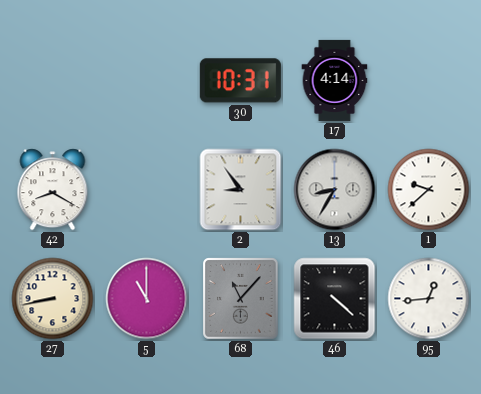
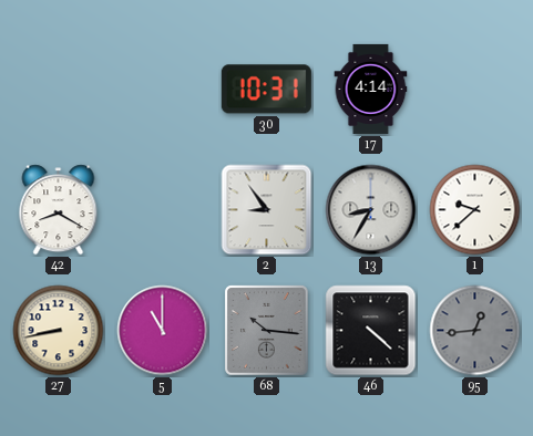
68: 11:07 -> 10:16
95 dial: white -> grey
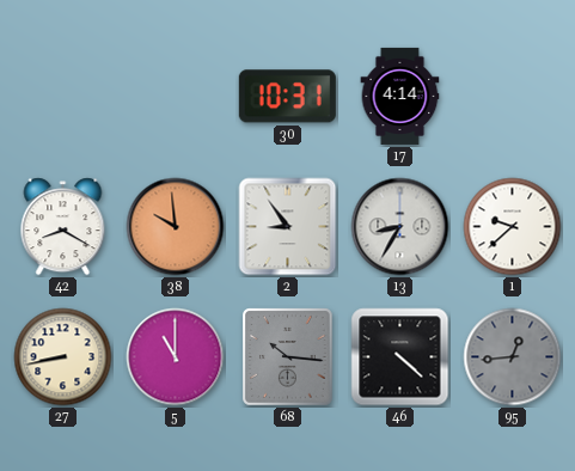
38: none -> 9:59
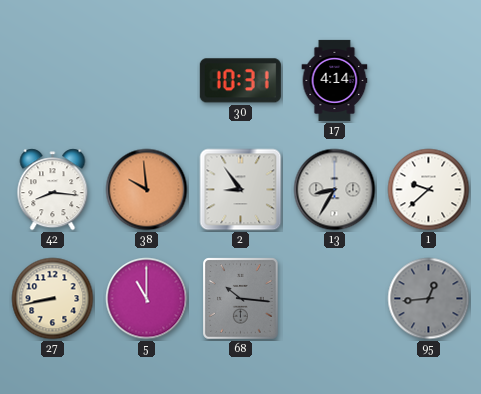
42: 8:20 -> 8:16
46: 4:22 -> none
